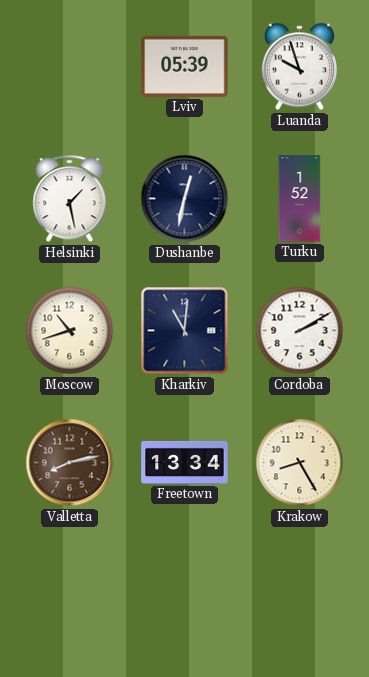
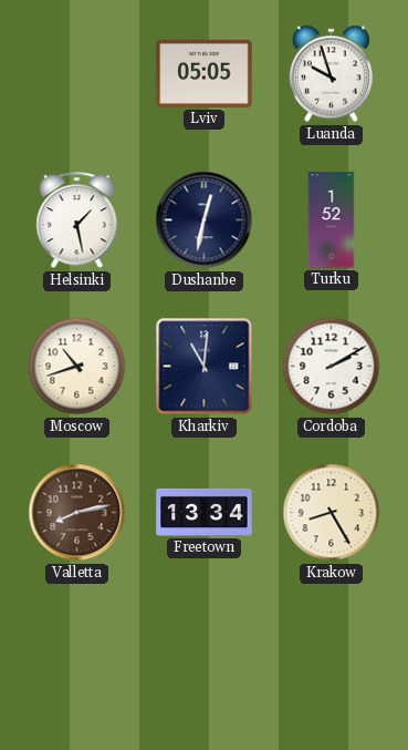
Lviv: 05:39 -> 05:05
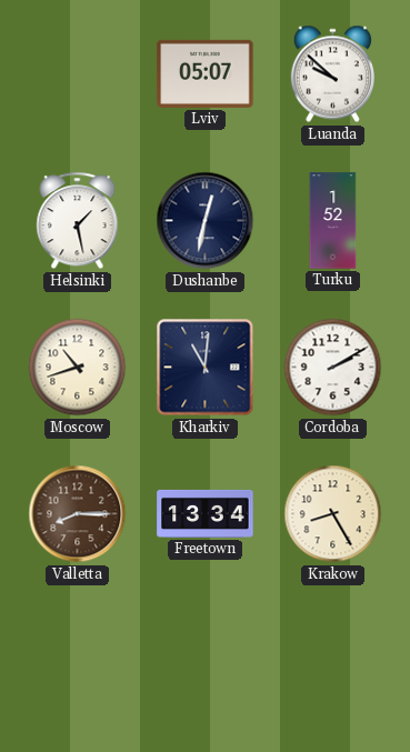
Lviv: 05:05 -> 05:07
Luanda: 9:57 -> 9:52
Valletta: 8:13 -> 8:15
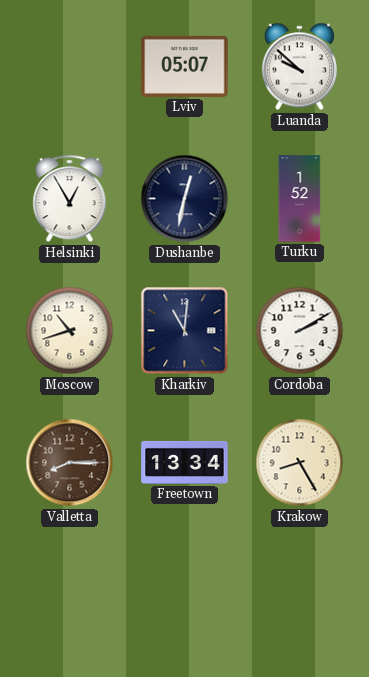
Helsinki: 1:28 -> 12:55
